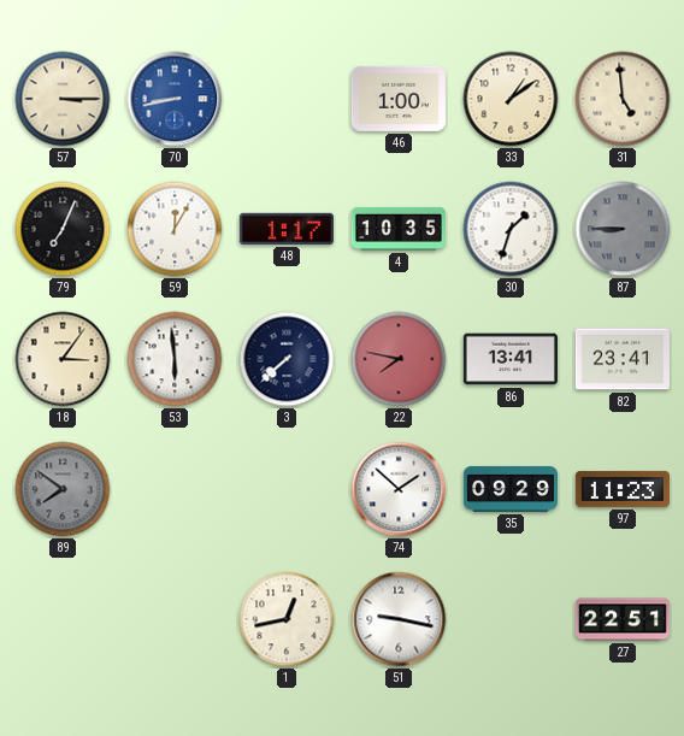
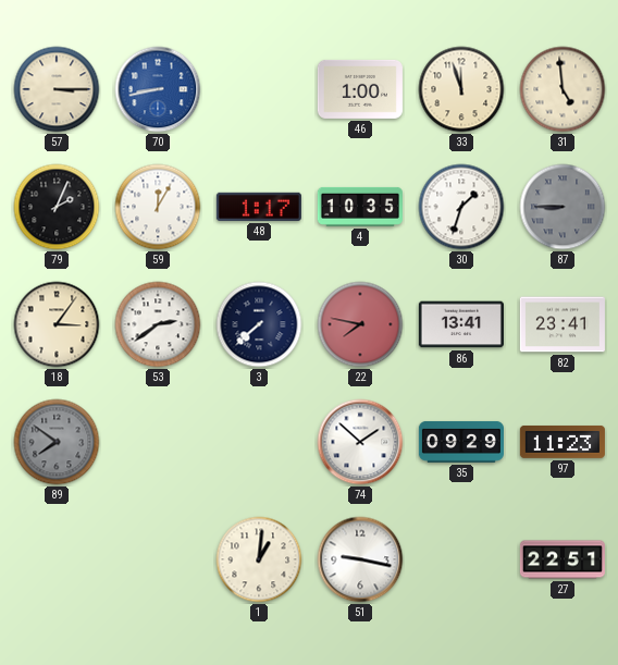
33: 1:09 -> 11:57
79: 7:04 -> 2:04
53: 5:59 -> 2:39
1: 12:43 -> 1:01
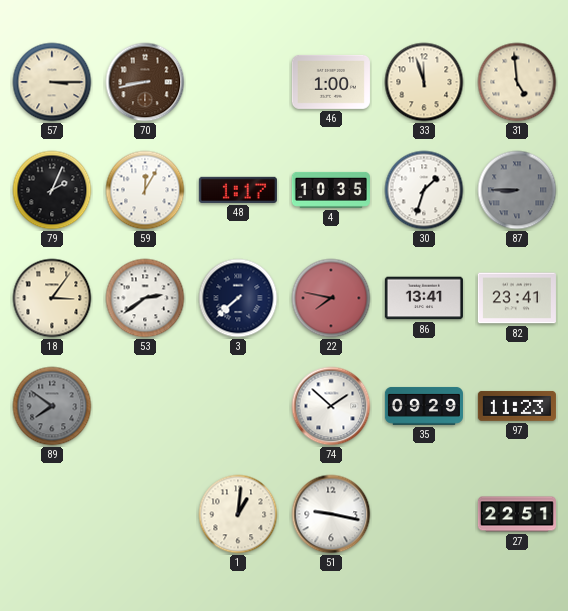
70 dial: blue -> brown
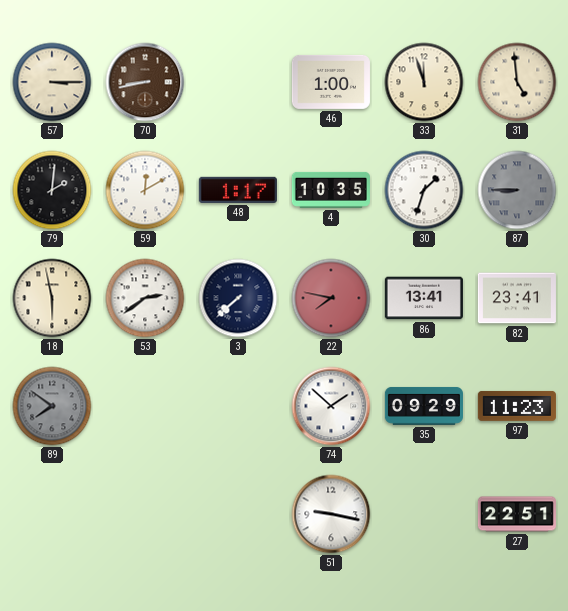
79: 2:04 -> 2:01
59: 12:05 -> 12:10
18: 3:06 -> 5:58
1: 1:01 -> none
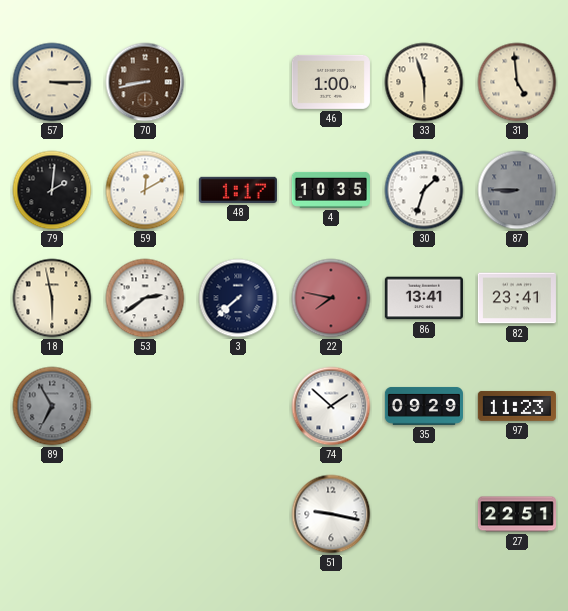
33: 11:57 -> 5:57
89: 7:51 -> 6:55
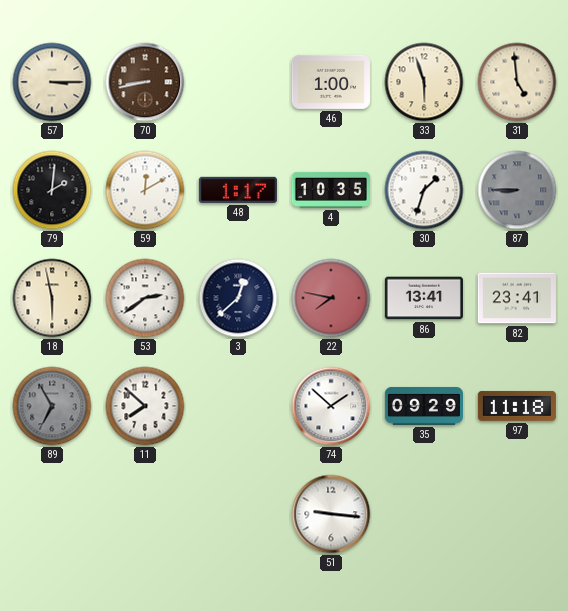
3: 7:38 -> 12:38
11: none -> 7:52
97: 11:23 -> 11:18
51: 9:17 -> 9:16
27: 22:51 -> none
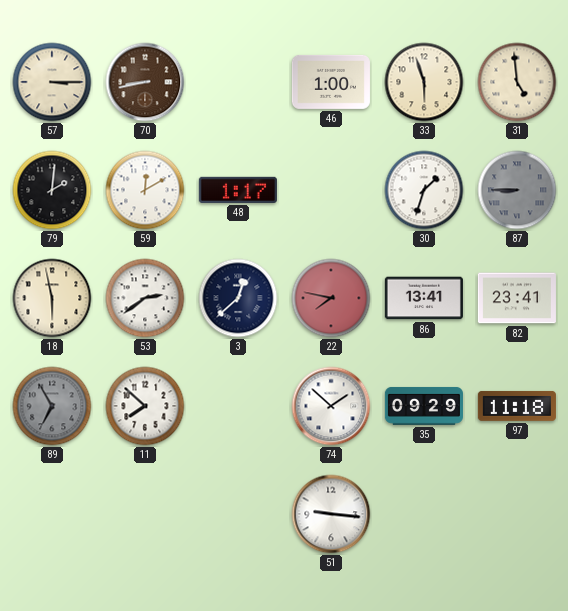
4: 10:35 -> none
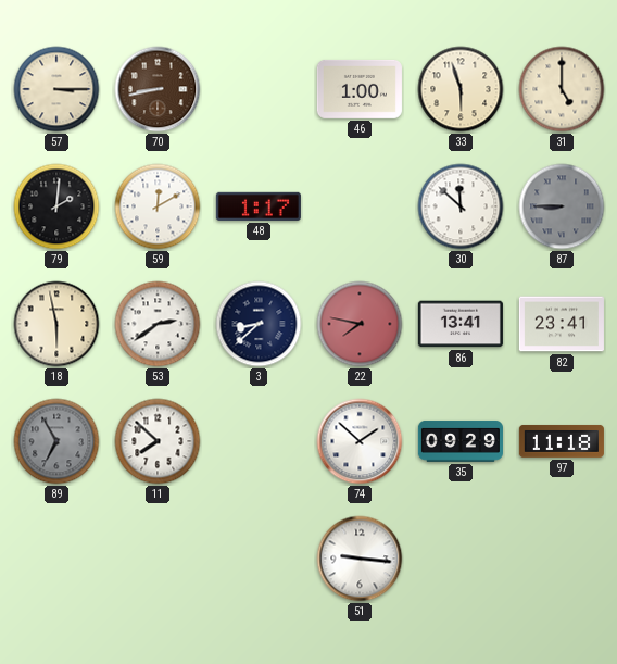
31: 4:59 -> 5:00
30: 1:33 -> 11:52
3: 12:38 -> 8:38
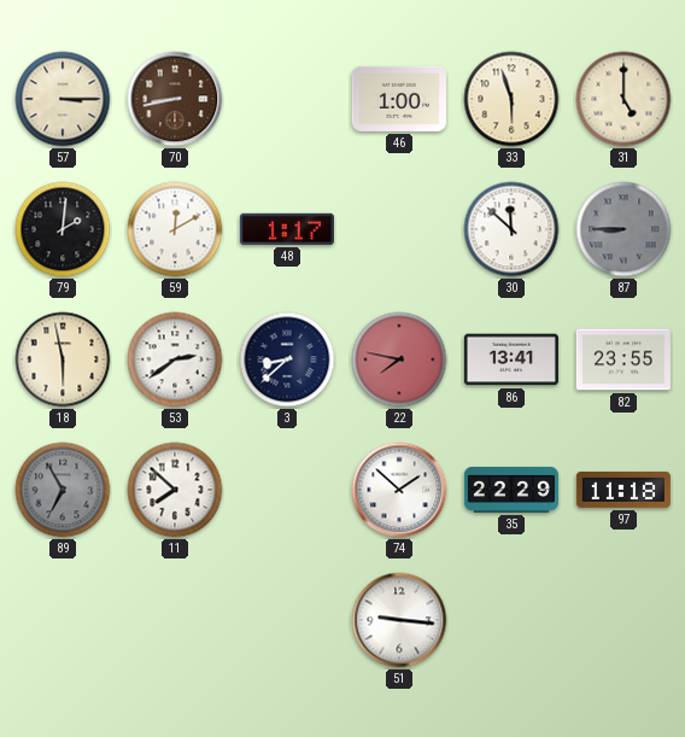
82: 23:41 -> 23:55
35: 09:29 -> 22:29
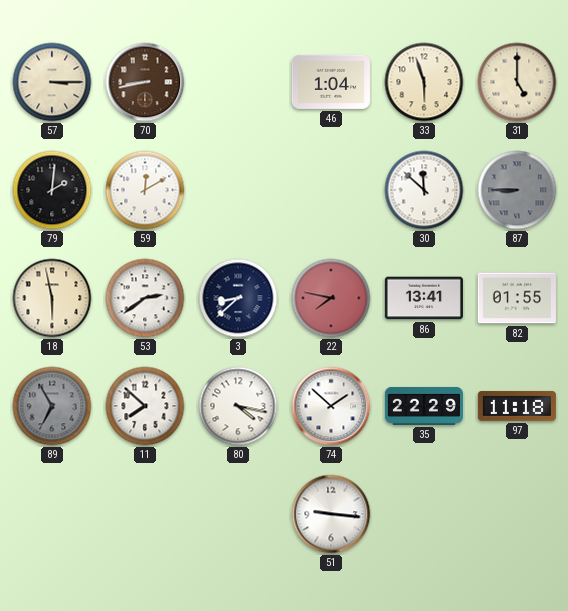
46: 1:00 -> 1:04
48: 1:17 -> none
82: 23:55 -> 01:55
80: none -> 4:17
